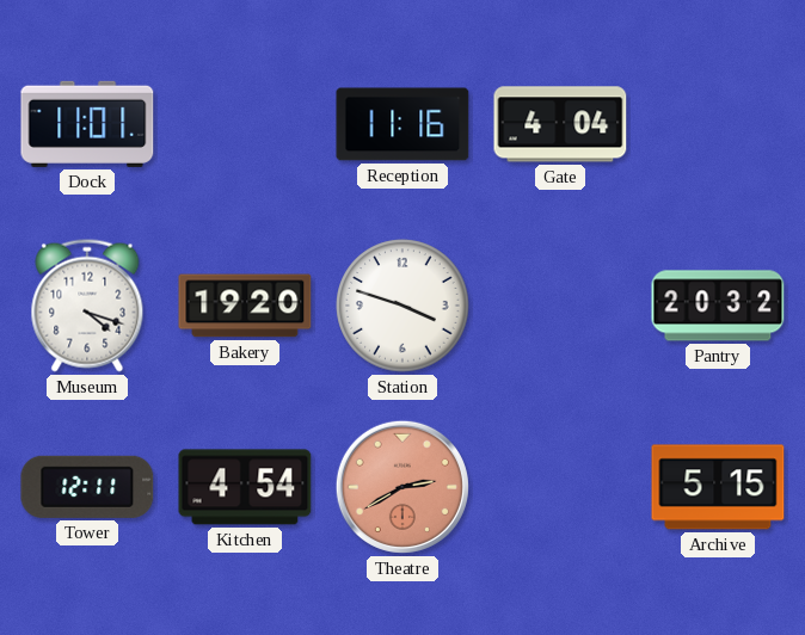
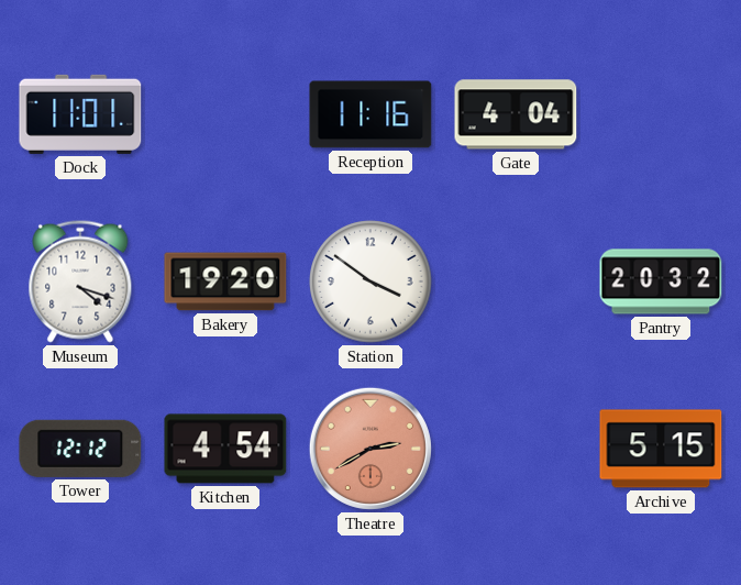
Station: 3:48 -> 3:51
Tower: 12:11 -> 12:12
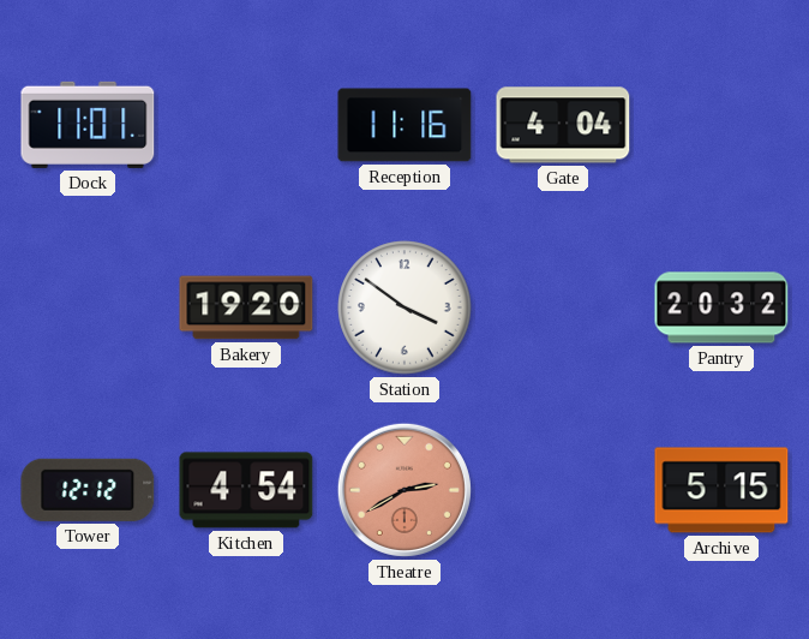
Museum: 4:18 -> none
